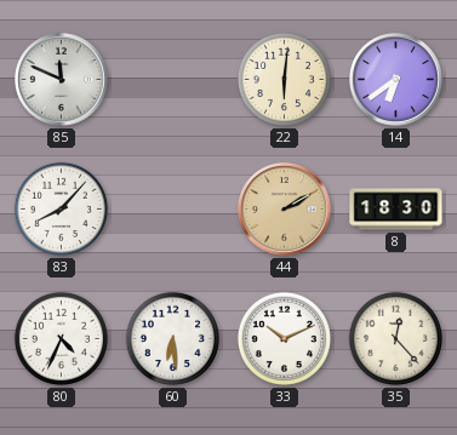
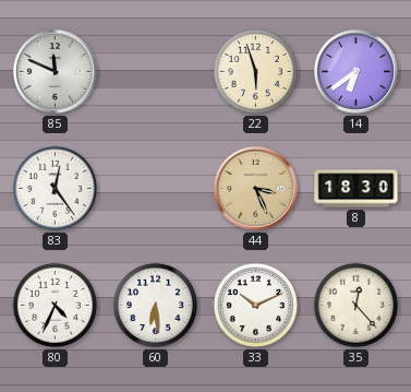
22: 6:01 -> 5:57
83: 8:07 -> 12:24
44: 2:10 -> 3:26
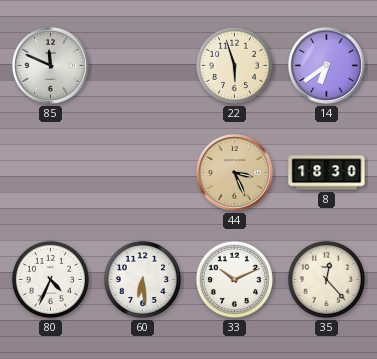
83: 12:24 -> none
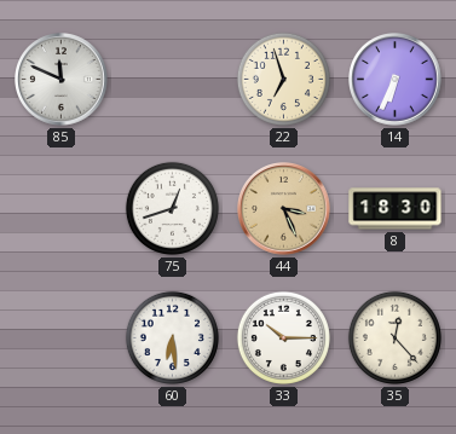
22: 5:57 -> 6:57
14: 6:39 -> 6:34
75: none -> 12:42
80: 4:34 -> none
33: 10:11 -> 10:15
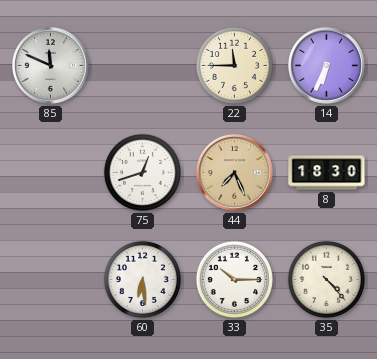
22: 6:57 -> 11:45
44: 3:26 -> 7:26
35: 12:23 -> 4:23
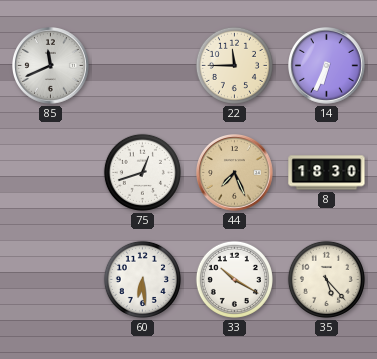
85: 11:49 -> 11:41
33: 10:15 -> 10:20
35: 4:23 -> 5:23
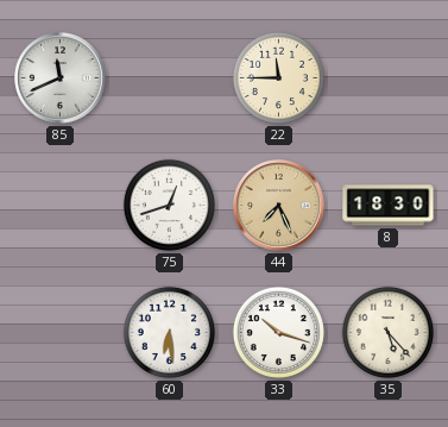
14: 6:34 -> none
33: 10:20 -> 10:18
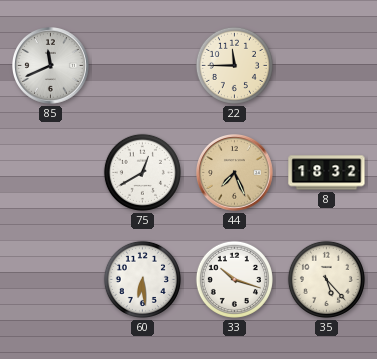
75: 12:42 -> 12:40
8: 18:30 -> 18:32
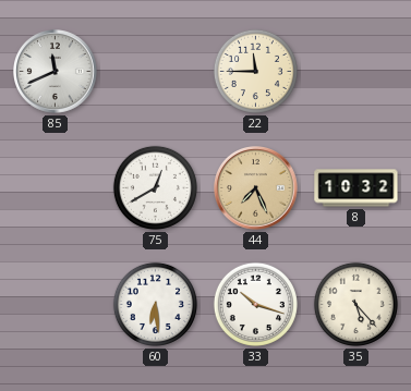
8: 18:32 -> 10:32
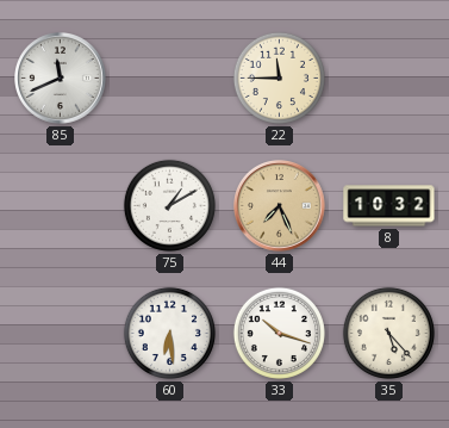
75: 12:40 -> 1:10
